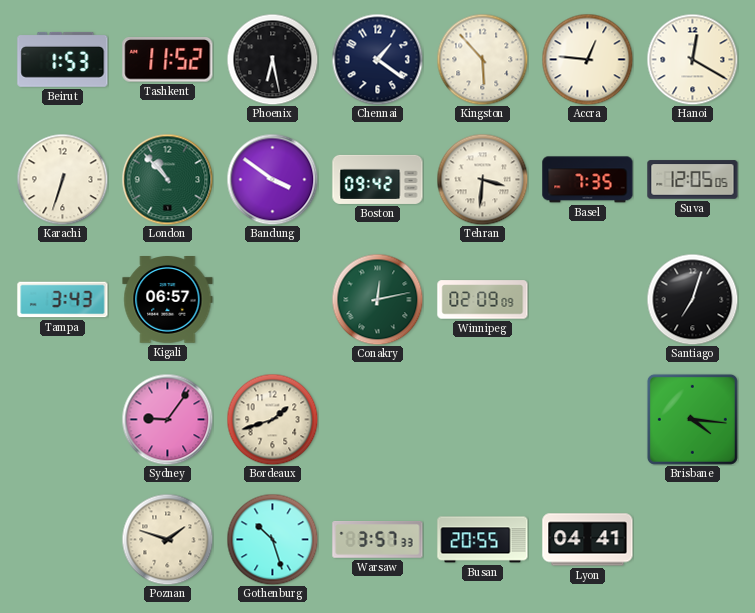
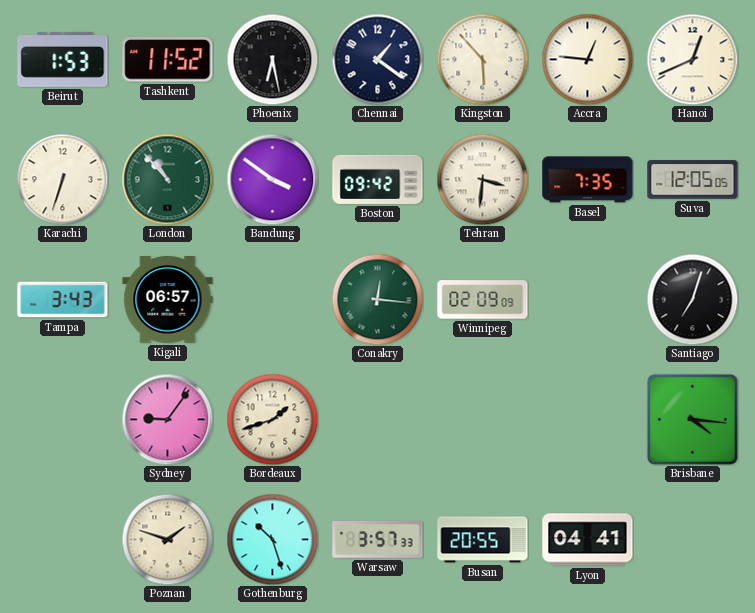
Hanoi: 12:20 -> 12:41
Conakry: 12:13 -> 12:16
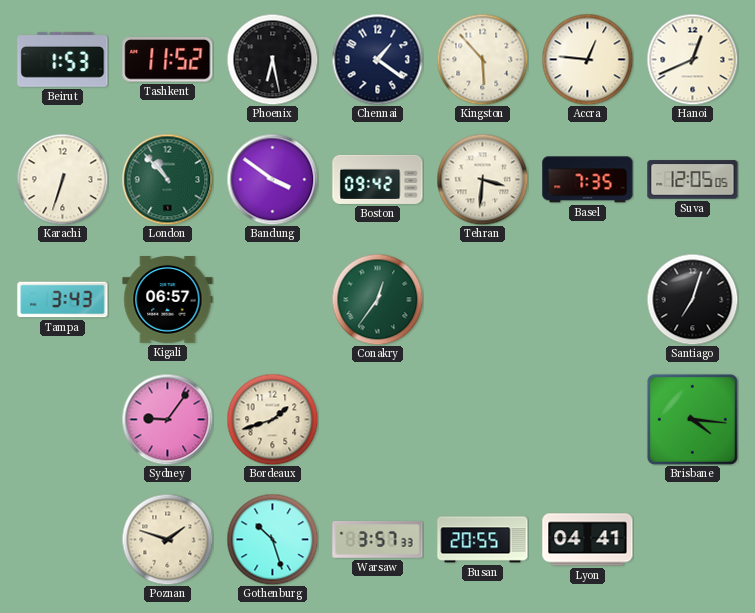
Conakry: 12:16 -> 12:36
Winnipeg: 02:09 -> none
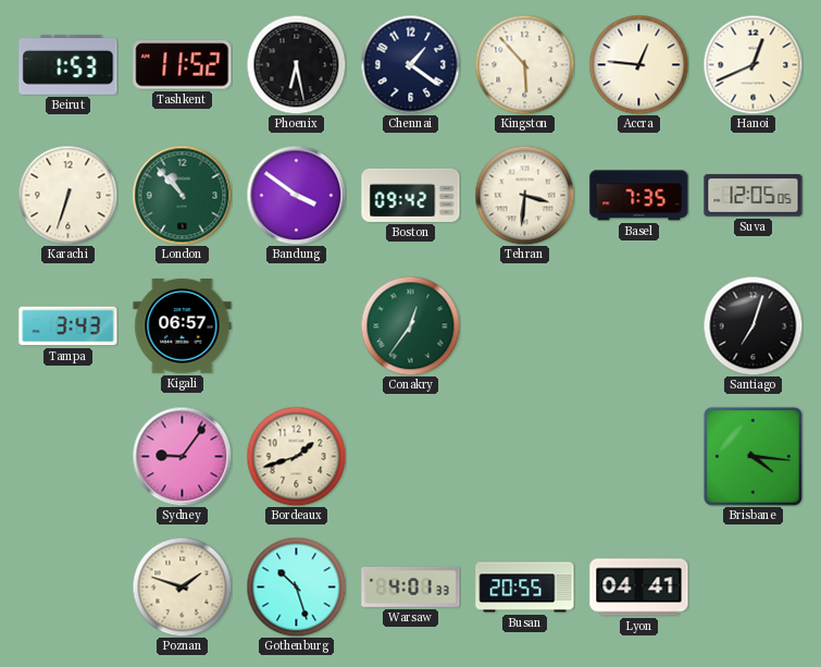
Warsaw: 3:57 -> 4:01
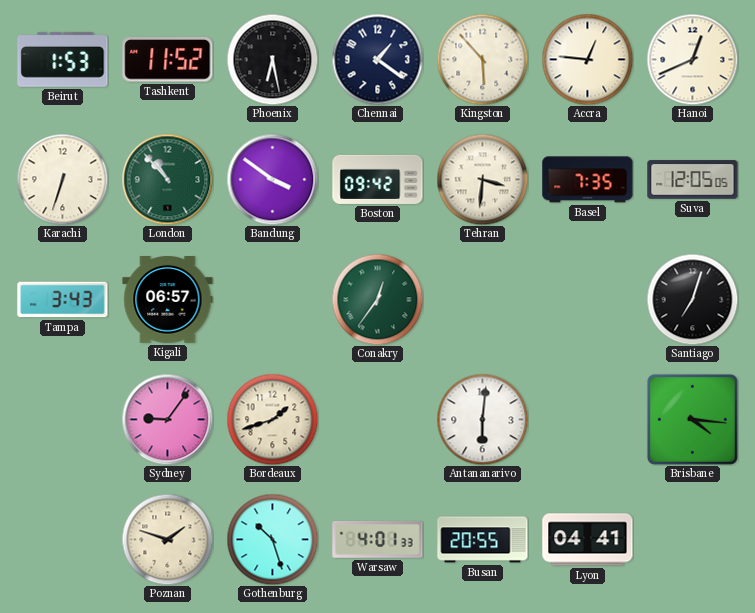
Antananarivo: none -> 6:01
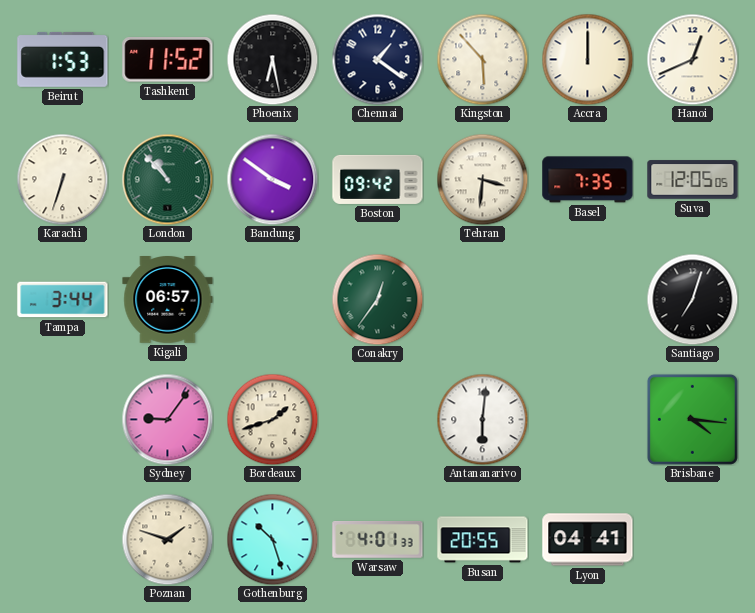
Accra: 12:46 -> 12:00
Tampa: 3:43 -> 3:44
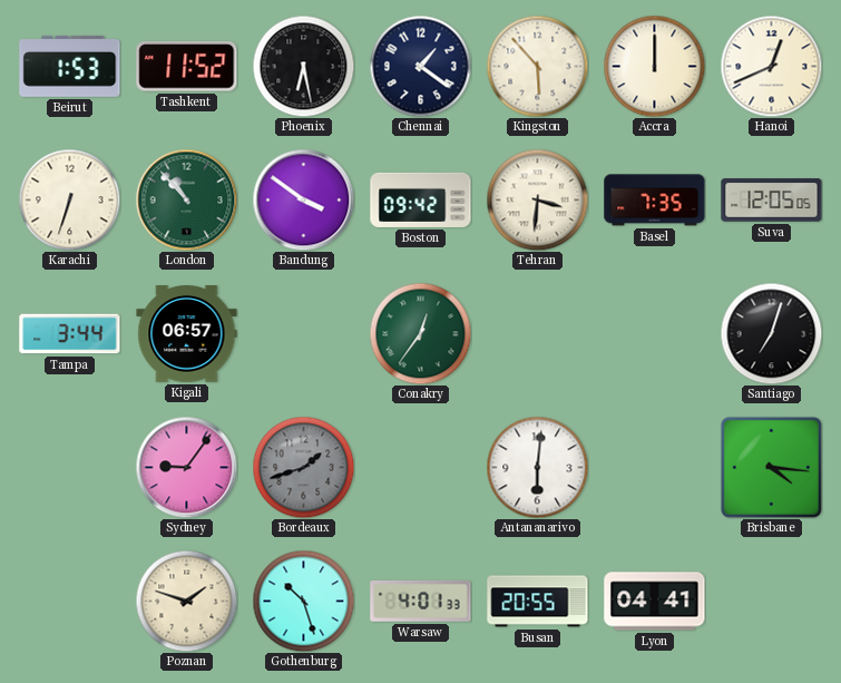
Bordeaux dial: cream -> grey
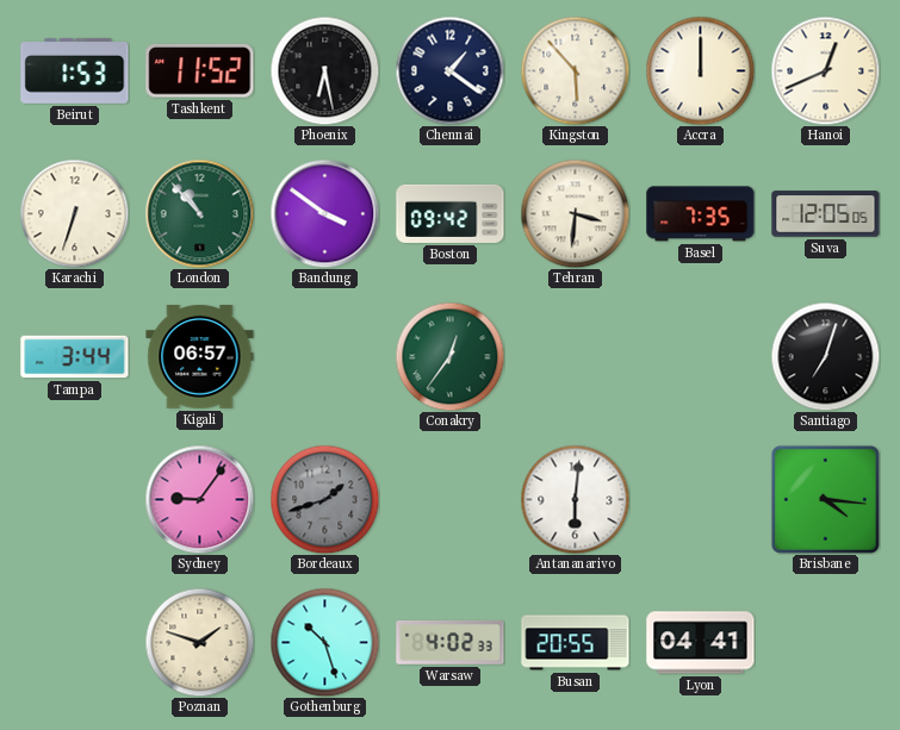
Warsaw: 4:01 -> 4:02
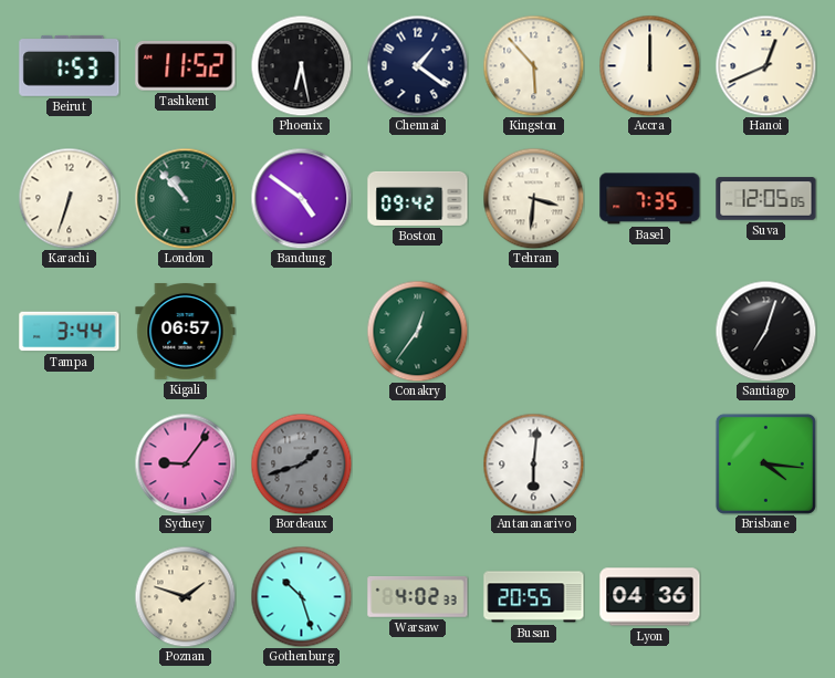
Bandung: 3:51 -> 4:51
Lyon: 04:41 -> 04:36
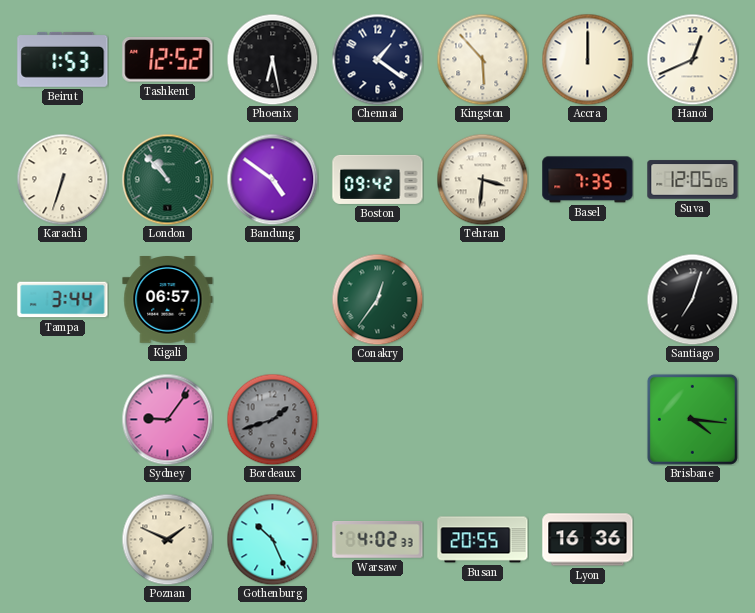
Tashkent: 11:52 -> 12:52
Antananarivo: 6:01 -> none
Poznan: 1:48 -> 1:49
Gothenburg: 10:27 -> 10:26
Lyon: 04:36 -> 16:36
